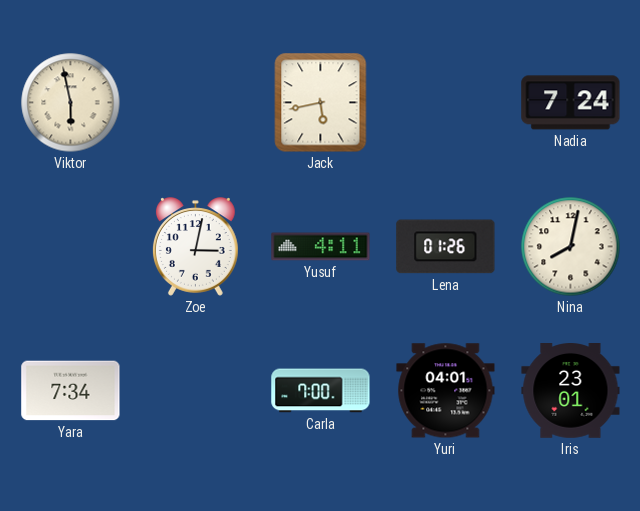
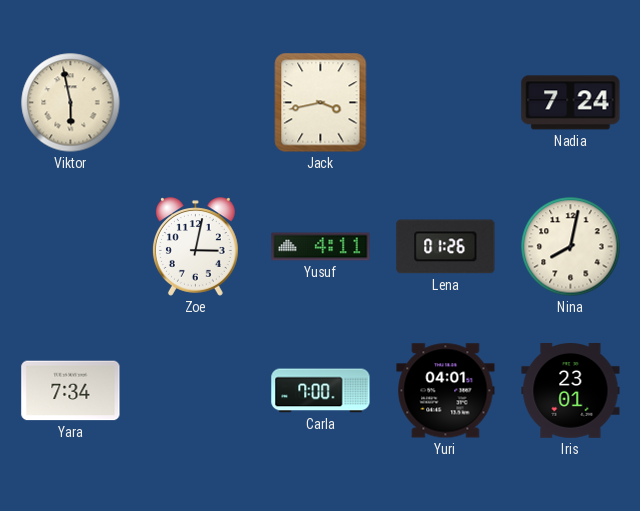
Jack: 5:43 -> 3:43
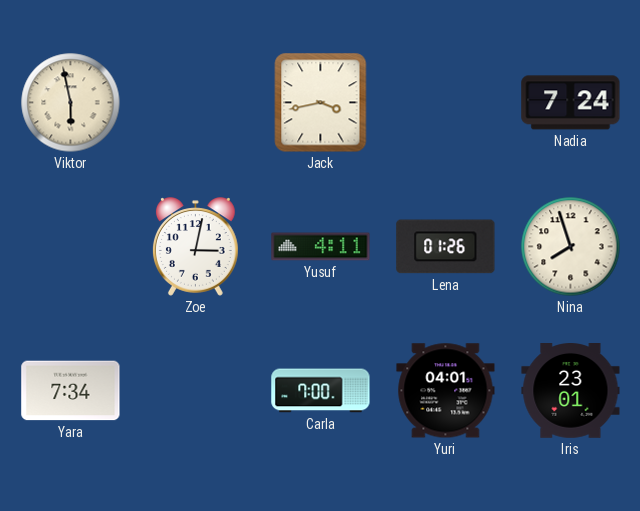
Nina: 8:02 -> 7:57
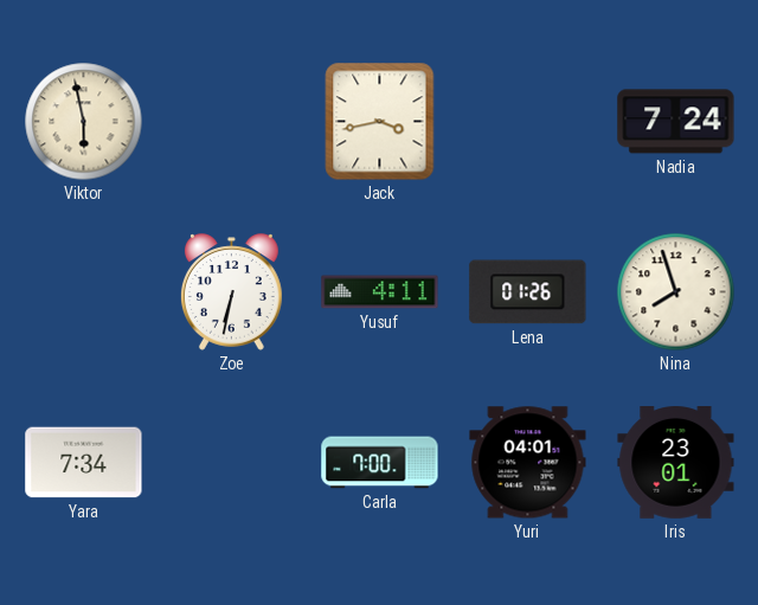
Zoe: 3:02 -> 6:32
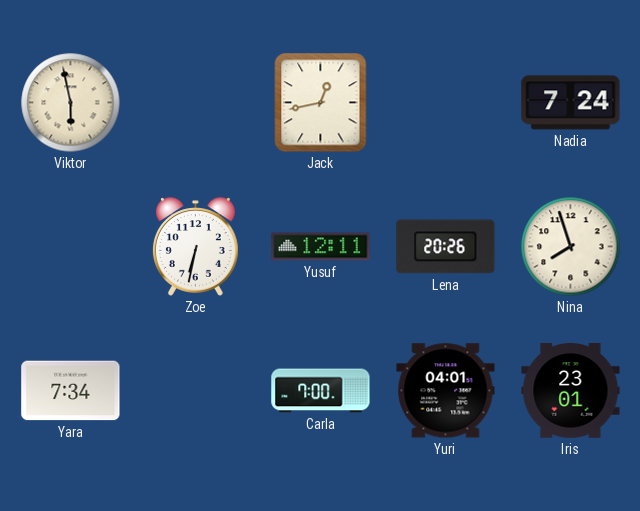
Jack: 3:43 -> 12:43
Yusuf: 4:11 -> 12:11
Lena: 01:26 -> 20:26
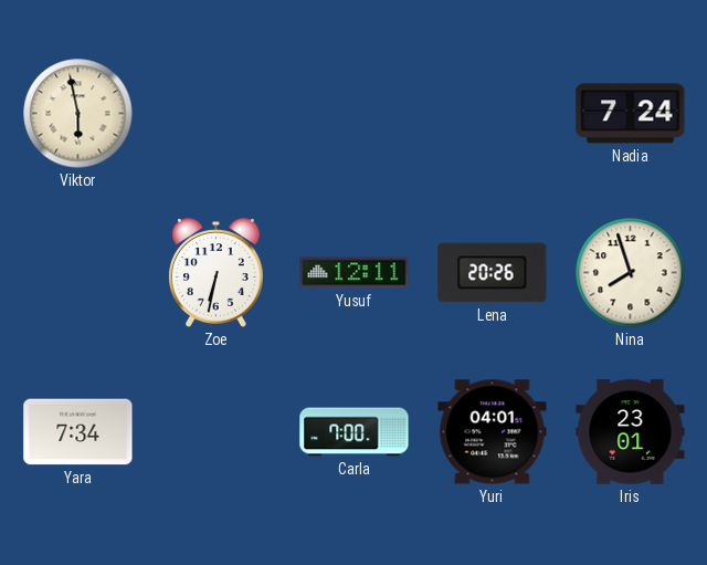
Jack: 12:43 -> none
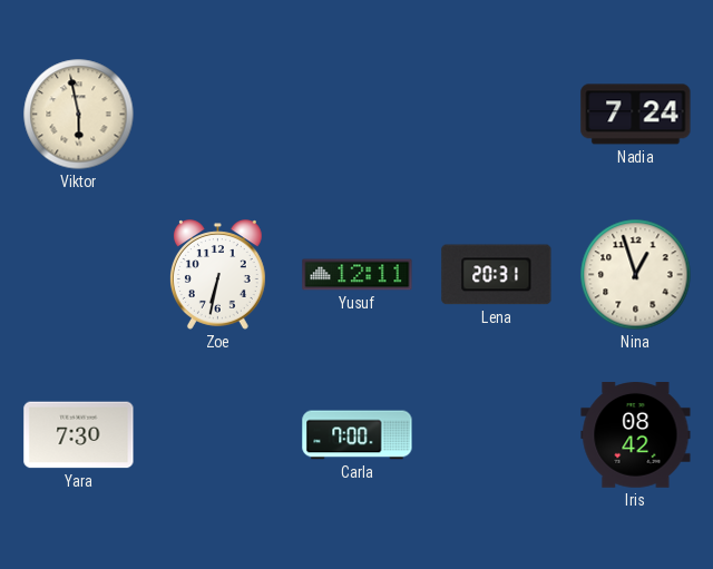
Lena: 20:26 -> 20:31
Nina: 7:57 -> 12:57
Yara: 7:34 -> 7:30
Yuri: 04:01 -> none
Iris: 23:01 -> 08:42
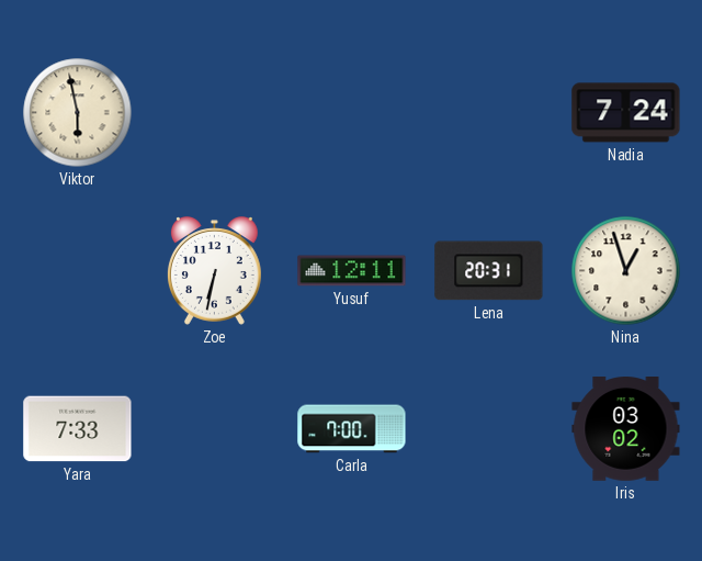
Yara: 7:30 -> 7:33
Iris: 08:42 -> 03:02
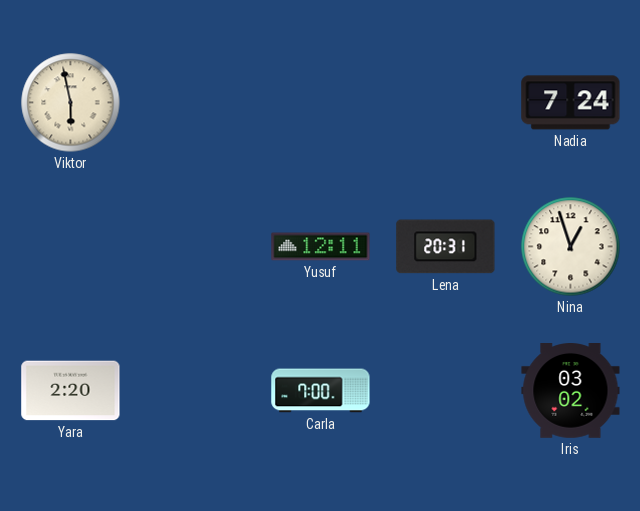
Zoe: 6:32 -> none
Yara: 7:33 -> 2:20
